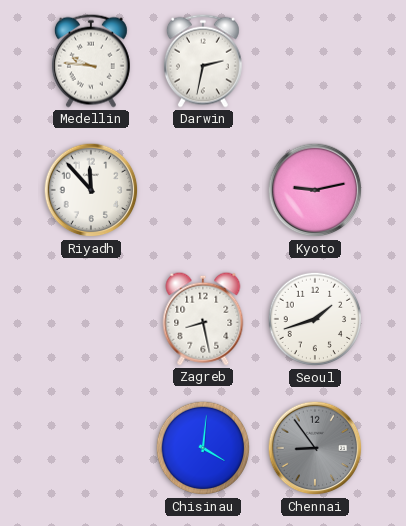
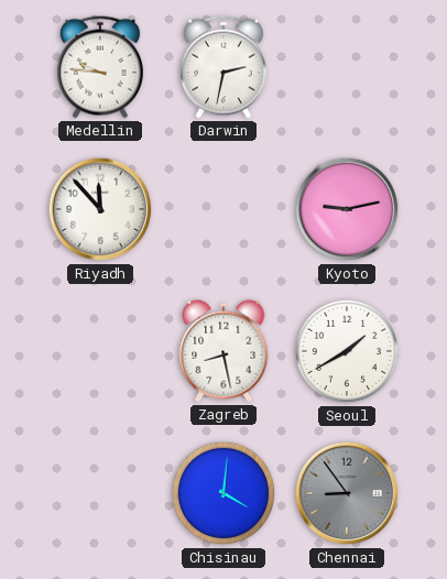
Seoul: 1:42 -> 1:40
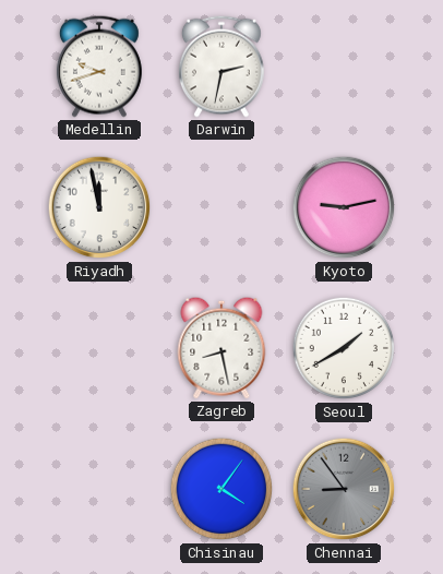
Medellin: 9:46 -> 9:42
Riyadh: 11:53 -> 11:58
Chisinau: 4:01 -> 4:06
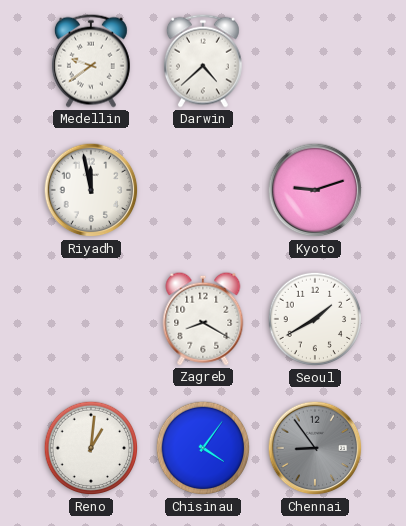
Medellin: 9:42 -> 9:39
Darwin: 2:32 -> 4:38
Kyoto: 9:13 -> 9:12
Zagreb: 8:28 -> 8:20
Reno: none -> 1:01
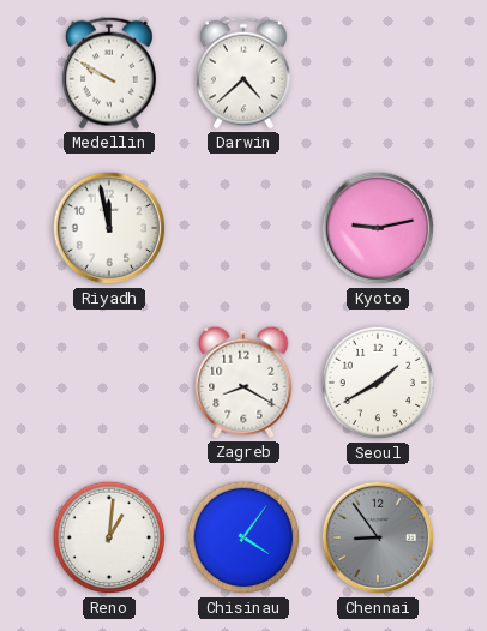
Medellin: 9:39 -> 9:50
Kyoto: 9:12 -> 9:13
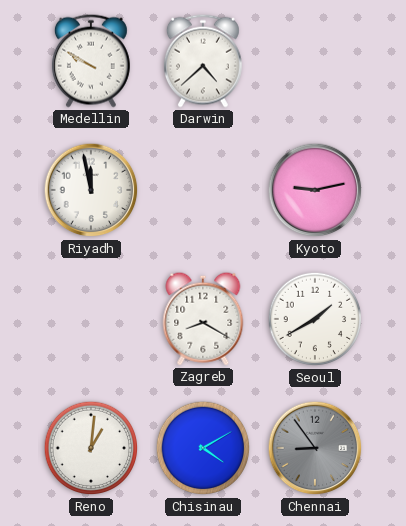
Chisinau: 4:06 -> 4:10
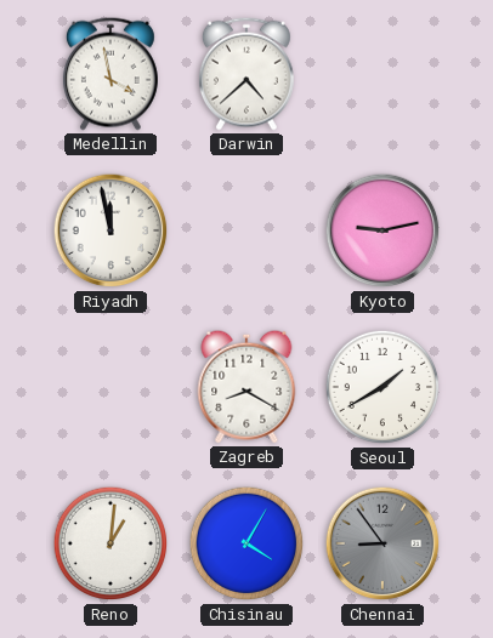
Medellin: 9:50 -> 3:58
Chisinau: 4:10 -> 4:05
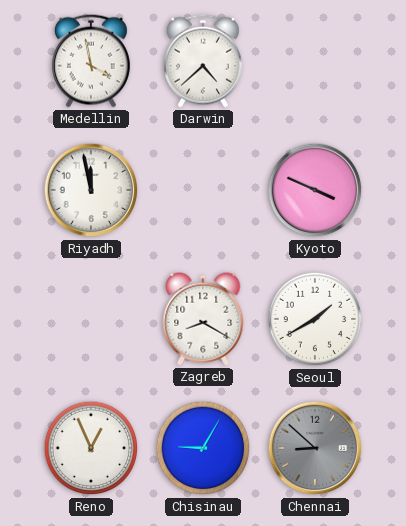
Kyoto: 9:13 -> 3:49
Reno: 1:01 -> 12:56
Chisinau: 4:05 -> 9:05
Chennai: 8:54 -> 8:52
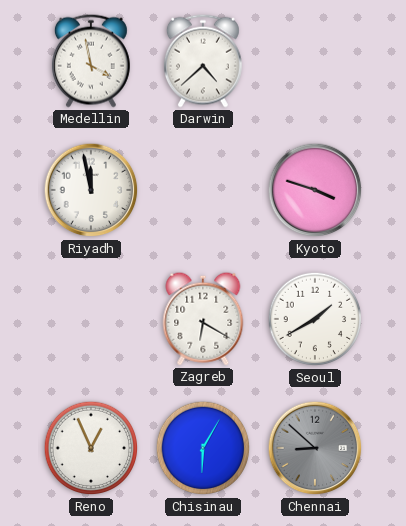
Kyoto: 3:49 -> 3:48
Zagreb: 8:20 -> 6:20
Chisinau: 9:05 -> 6:05
